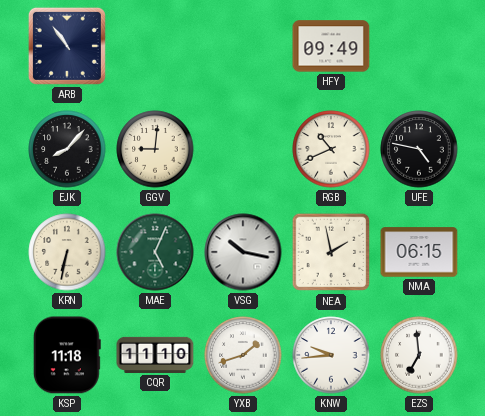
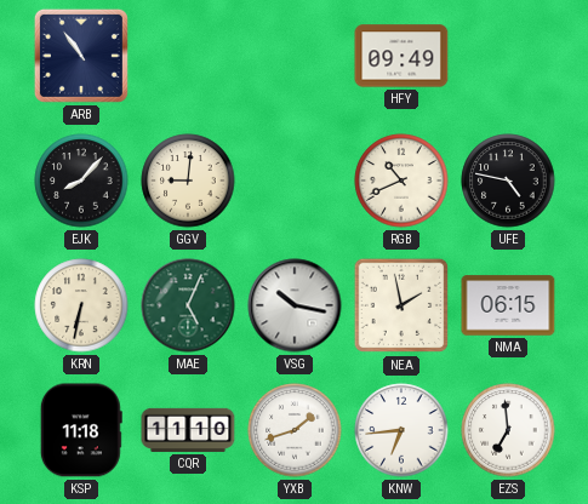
KNW: 9:44 -> 6:44
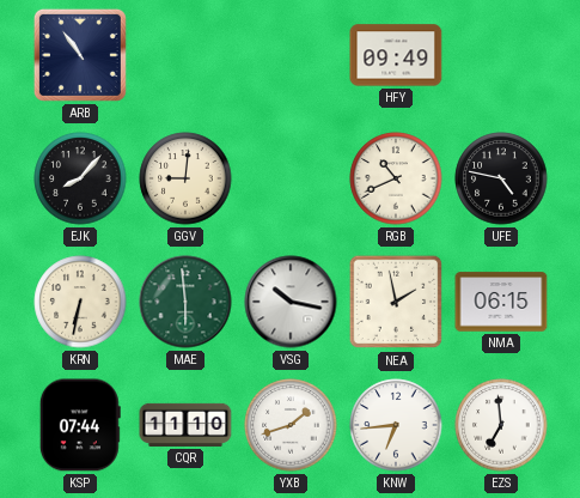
MAE: 5:04 -> 5:59
KSP: 11:18 -> 07:44
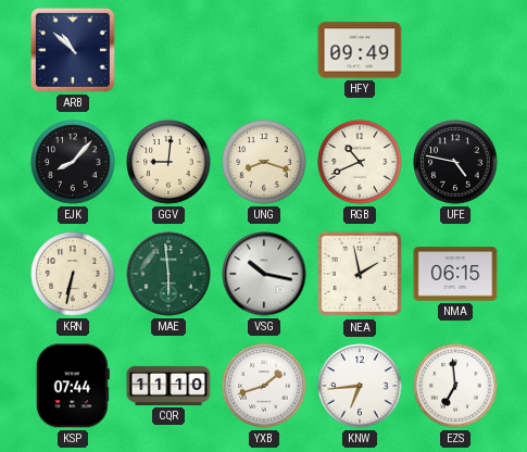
ARB: 10:54 -> 10:52
UNG: none -> 8:18
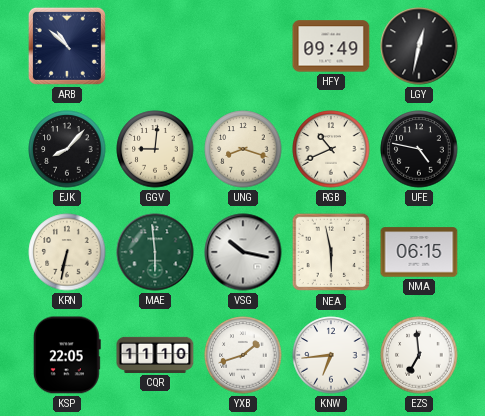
LGY: none -> 12:32
NEA: 1:58 -> 5:58
KSP: 07:44 -> 22:05
